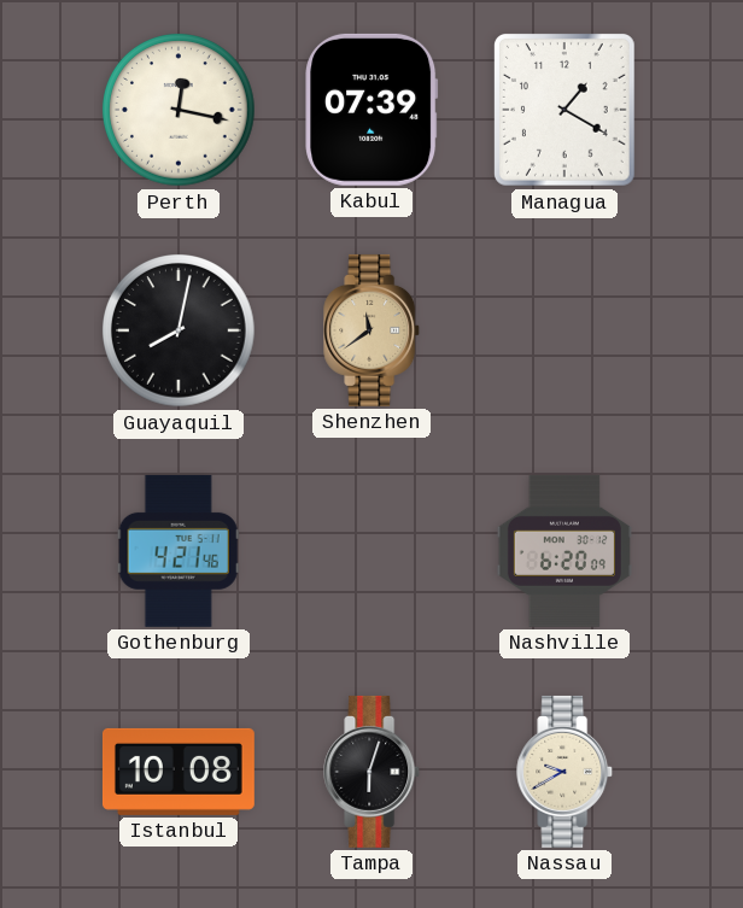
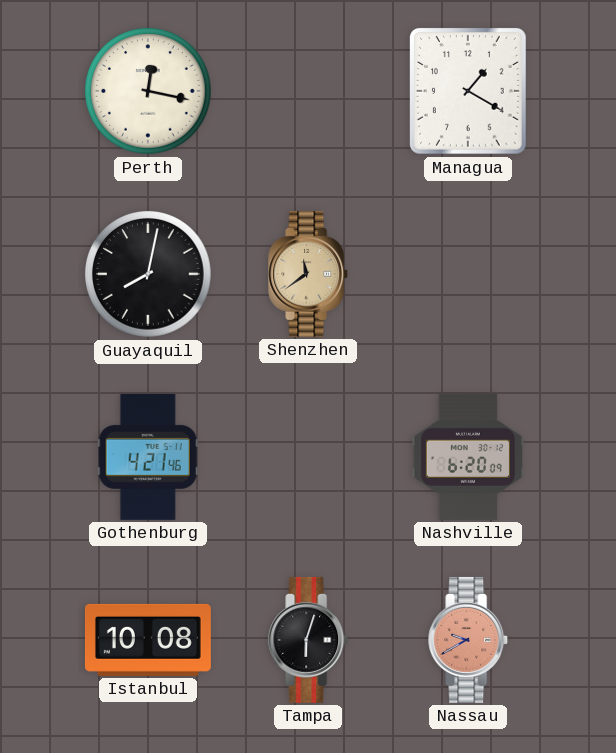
Kabul: 07:39 -> none
Nassau dial: cream -> salmon
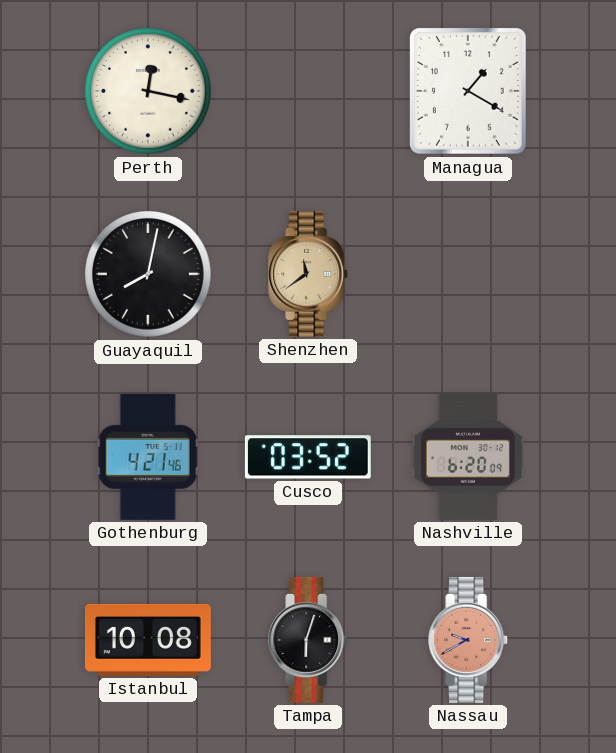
Cusco: none -> 03:52
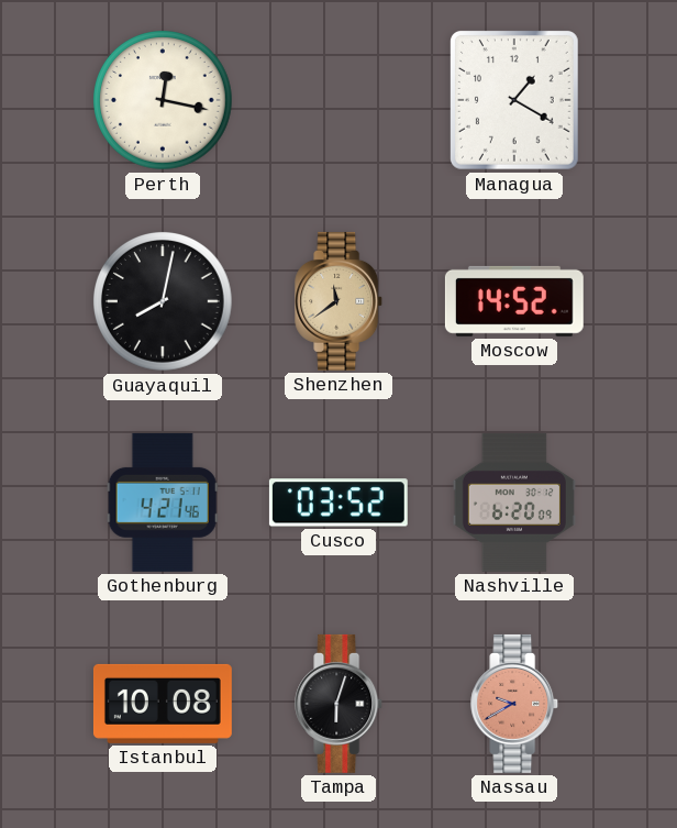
Moscow: none -> 14:52
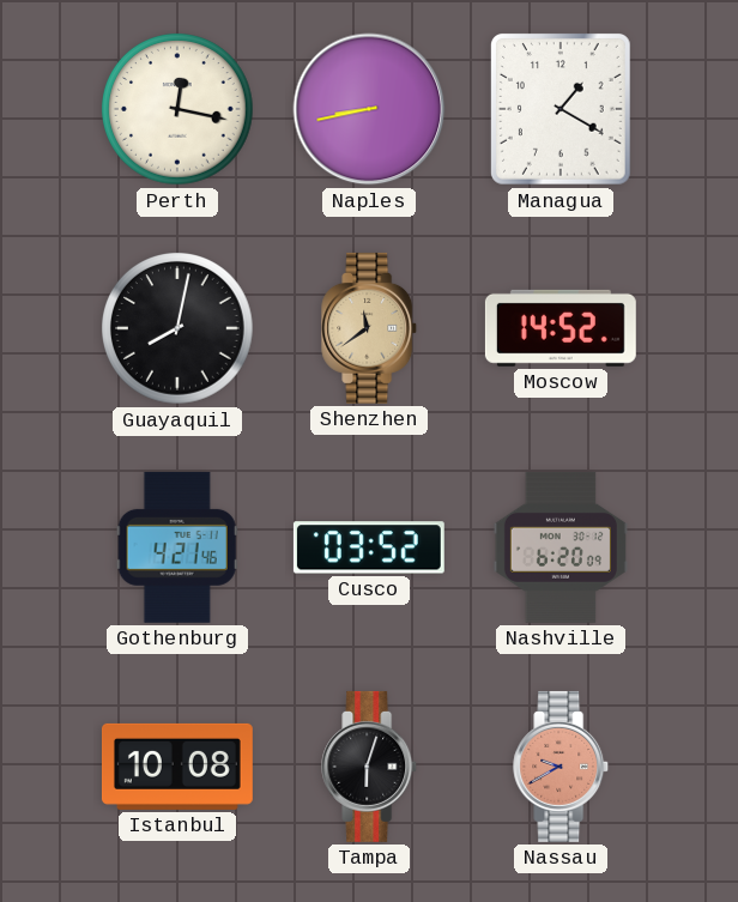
Naples: none -> 8:43
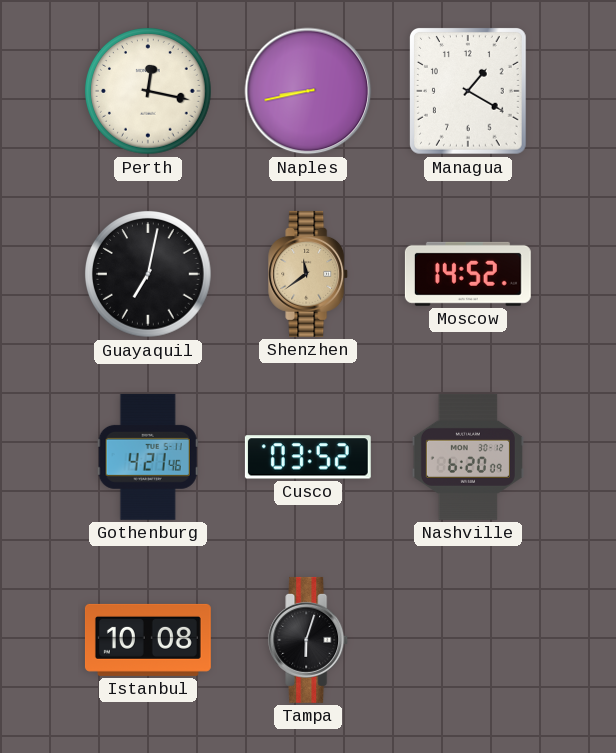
Guayaquil: 8:02 -> 7:02
Nassau: 9:40 -> none
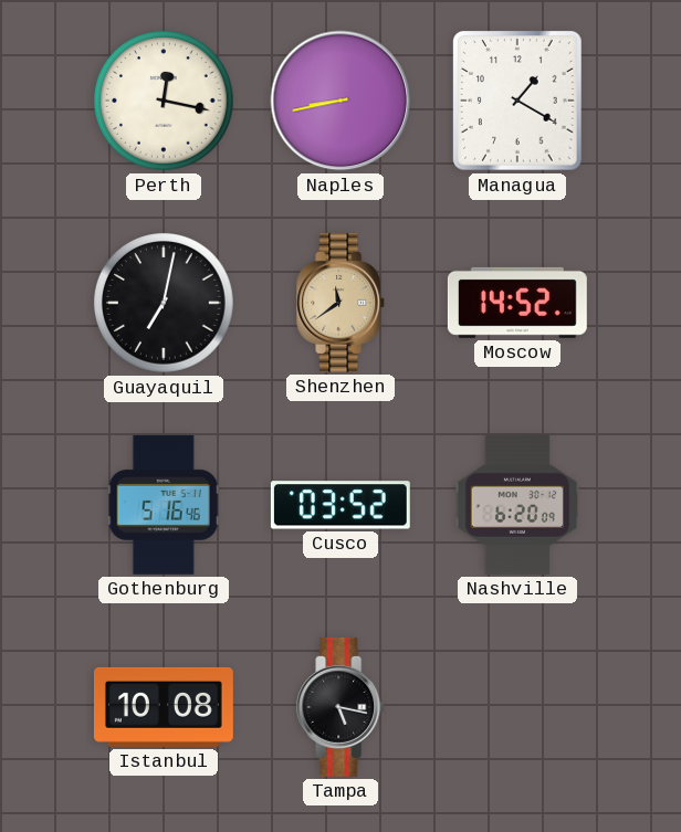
Gothenburg: 4:21 -> 5:16
Tampa: 6:03 -> 5:17
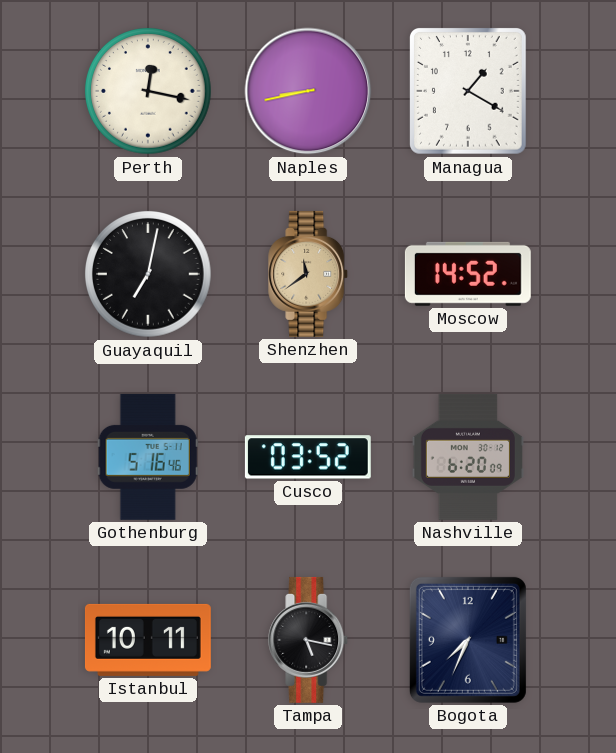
Istanbul: 10:08 -> 10:11
Bogota: none -> 7:34
